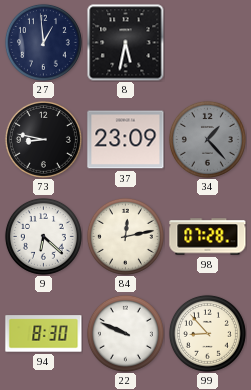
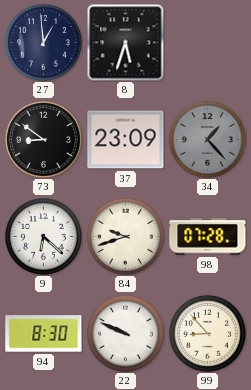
8: 5:32 -> 5:33
73: 8:47 -> 8:51
84: 12:13 -> 9:42
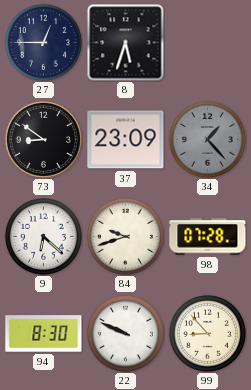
27: 12:59 -> 12:45
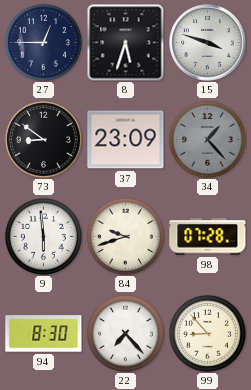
15: none -> 3:48
9: 6:22 -> 5:59
22: 9:49 -> 7:23
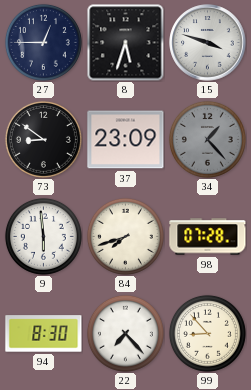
84: 9:42 -> 7:42
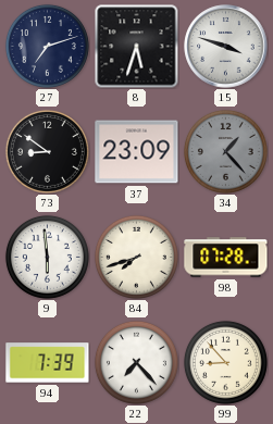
27: 12:45 -> 7:12
94: 8:30 -> 7:39
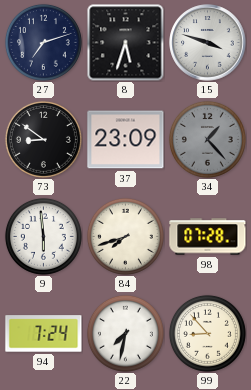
94: 7:39 -> 7:24
22: 7:23 -> 7:32
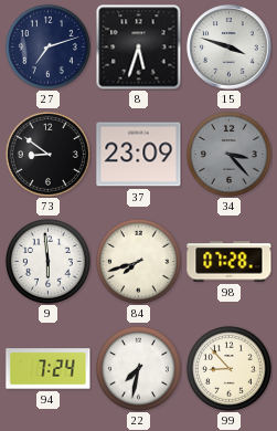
34: 1:23 -> 3:23
